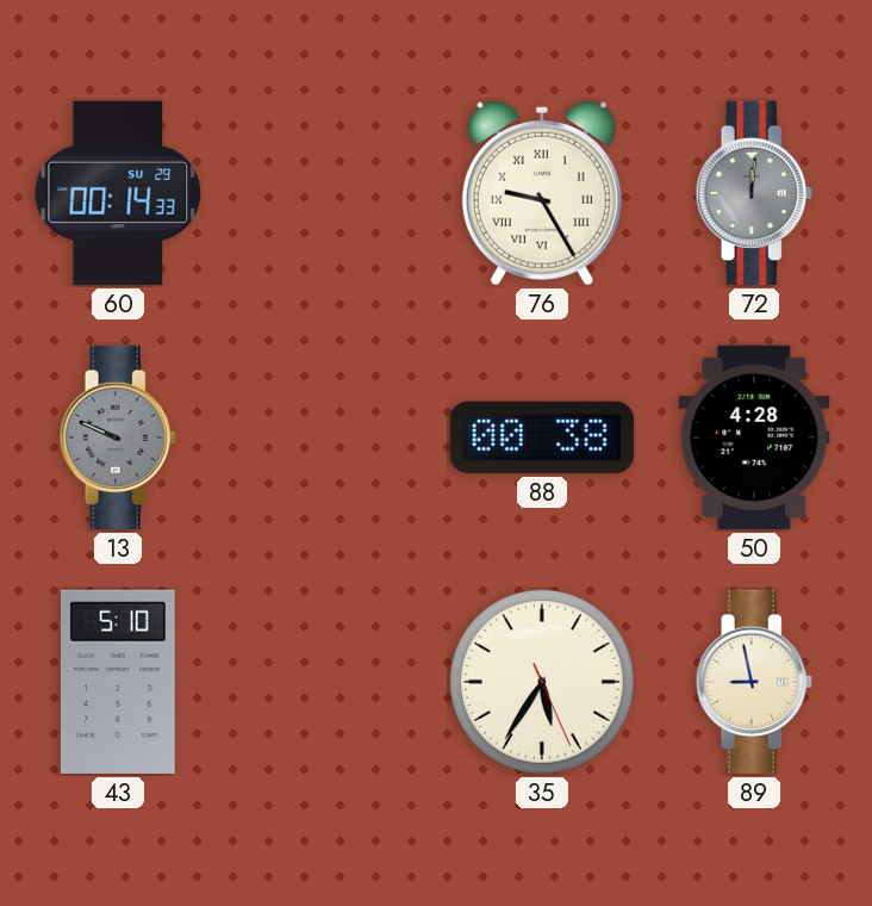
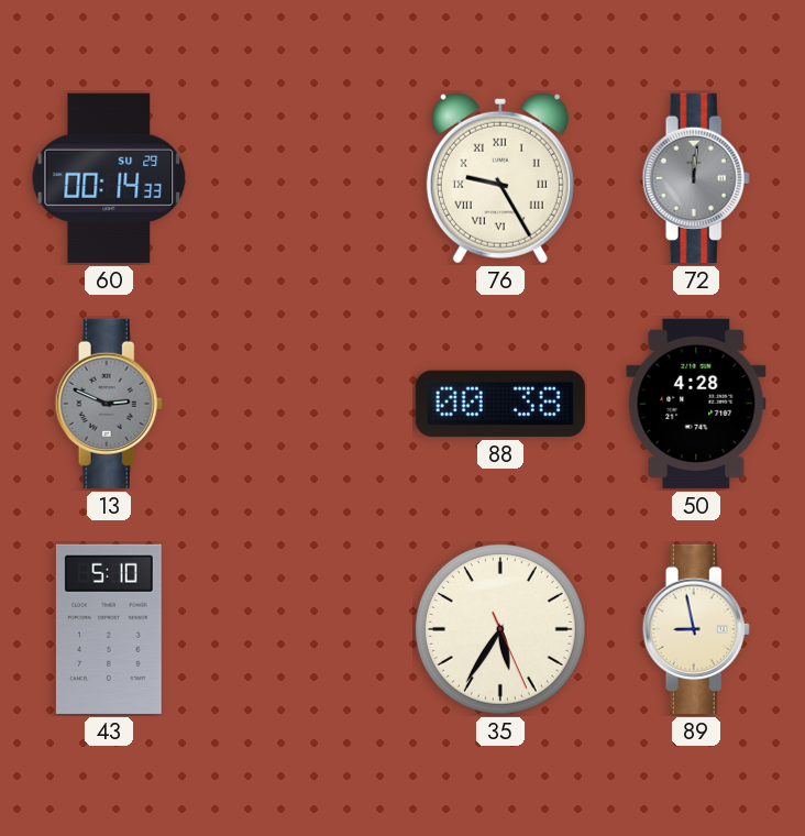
13: 9:49 -> 2:49
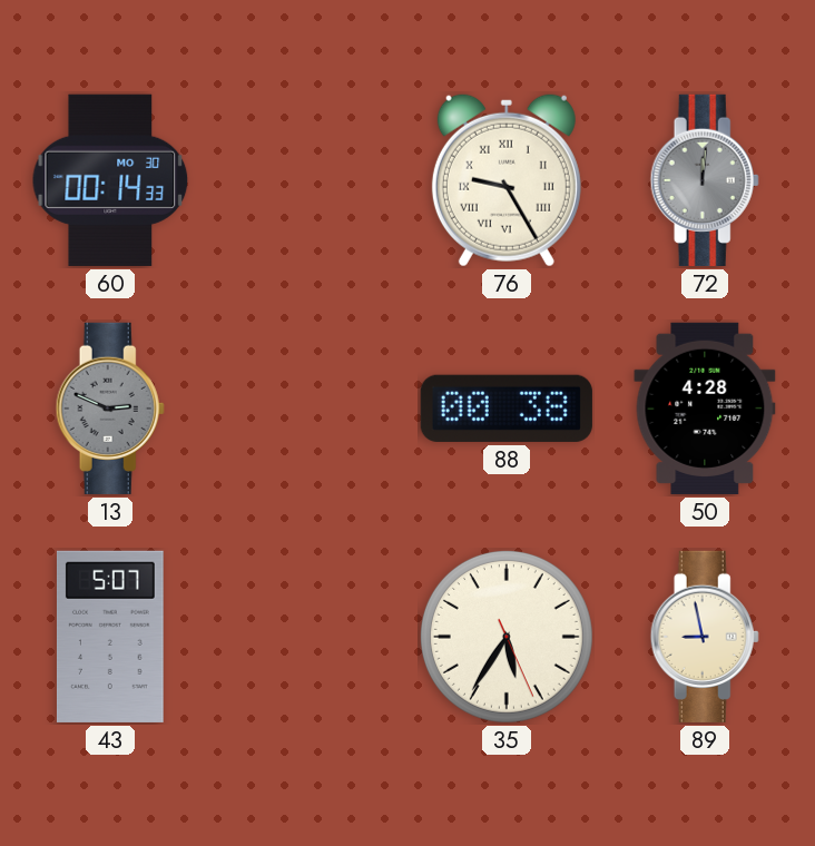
60 date: SU 29 -> MO 30
43: 5:10 -> 5:07
